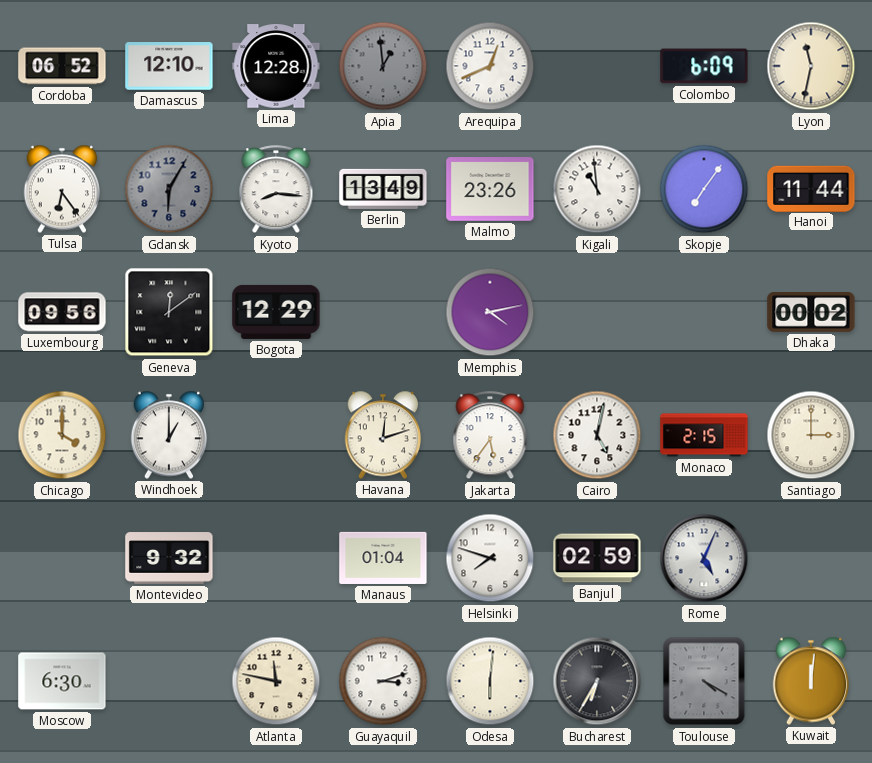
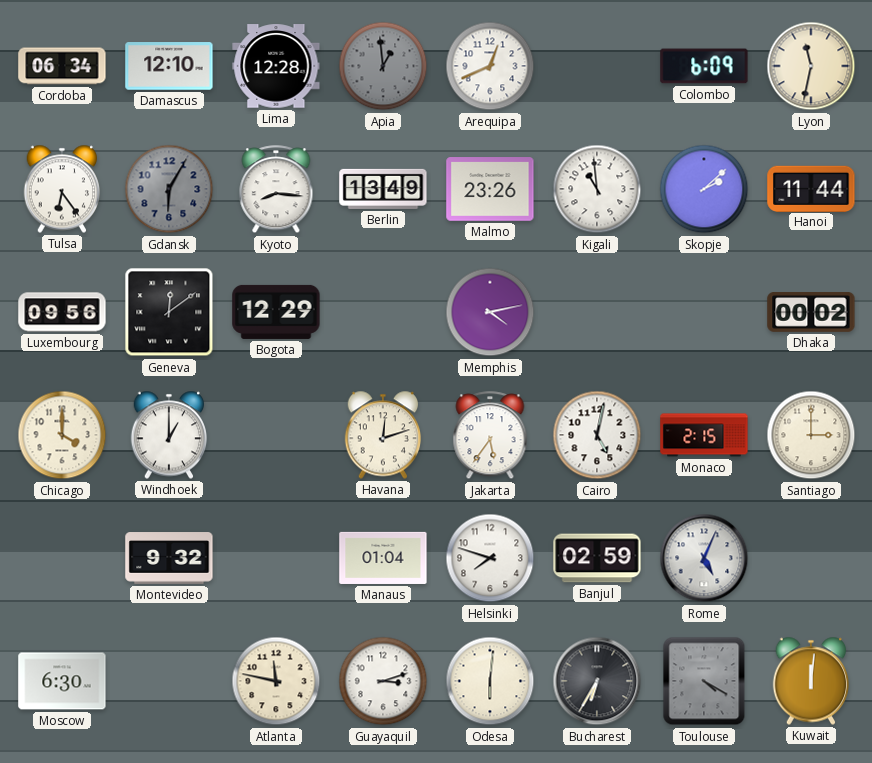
Cordoba: 06:52 -> 06:34
Skopje: 7:06 -> 2:08
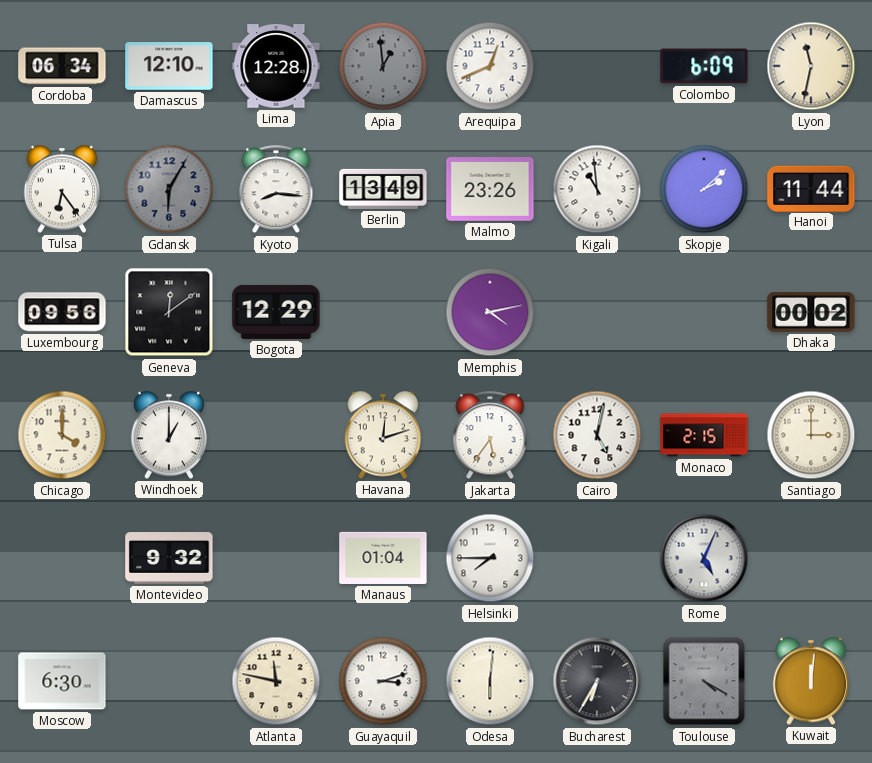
Helsinki: 7:48 -> 7:45
Banjul: 02:59 -> none
